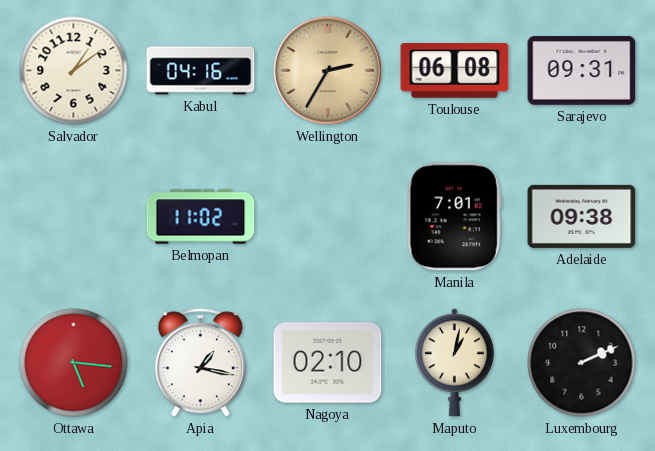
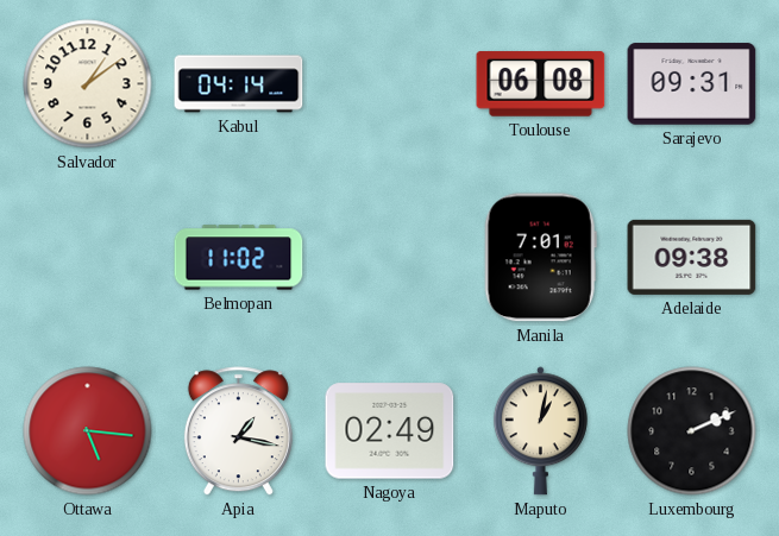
Kabul: 04:16 -> 04:14
Wellington: 2:35 -> none
Nagoya: 02:10 -> 02:49
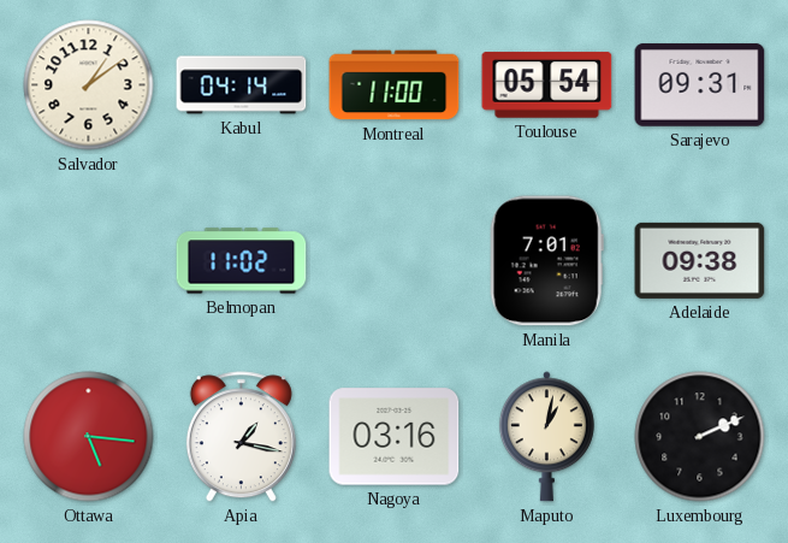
Montreal: none -> 11:00
Toulouse: 06:08 -> 05:54
Nagoya: 02:49 -> 03:16
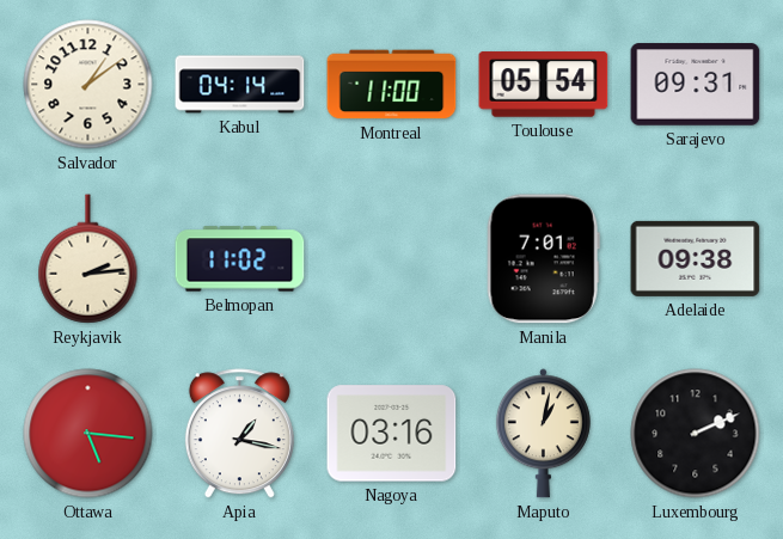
Reykjavik: none -> 2:14
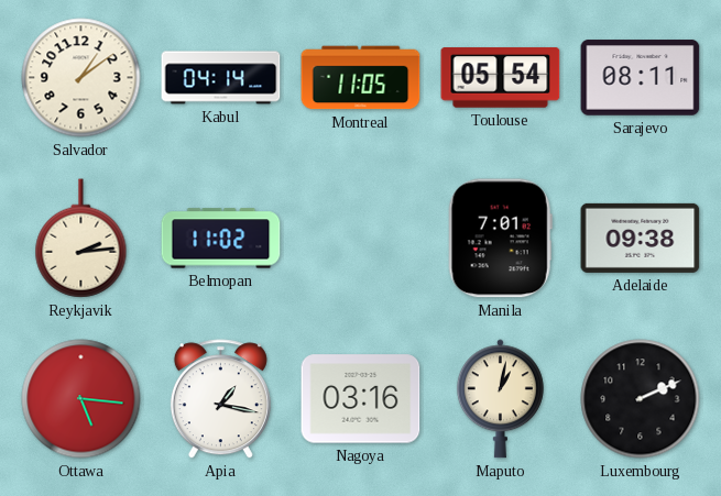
Montreal: 11:00 -> 11:05
Sarajevo: 09:31 -> 08:11
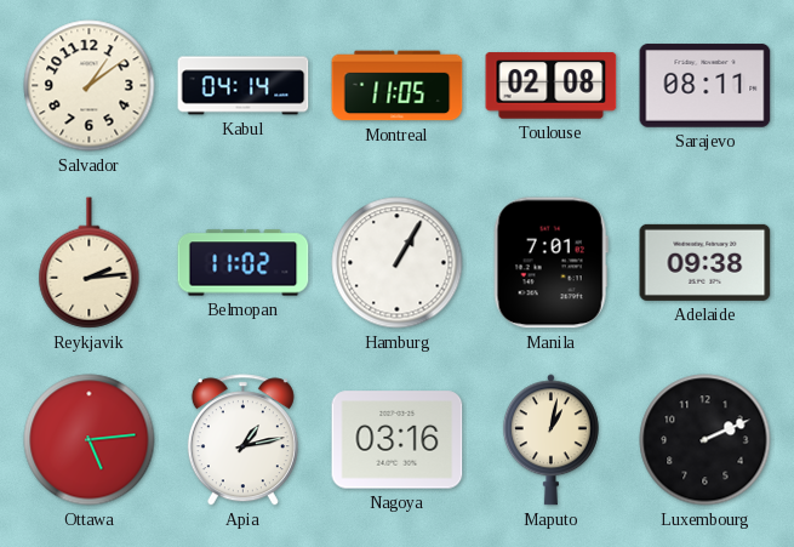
Toulouse: 05:54 -> 02:08
Hamburg: none -> 1:05
Ottawa: 5:16 -> 5:14
Apia: 1:17 -> 1:13
